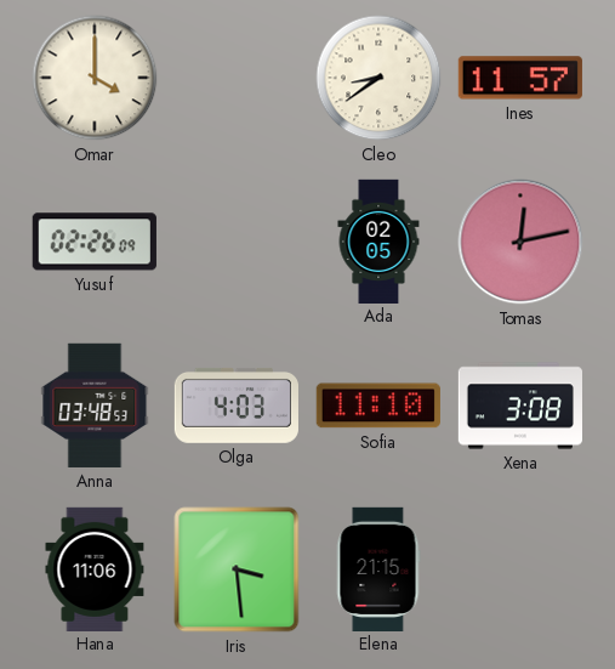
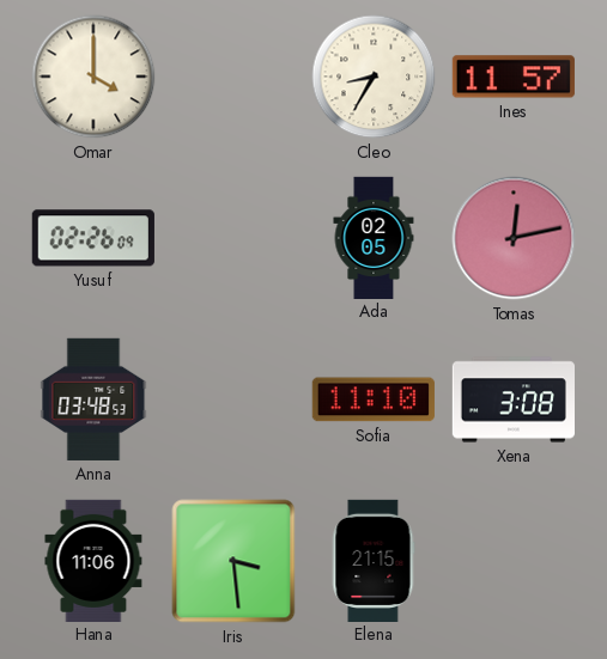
Cleo: 8:39 -> 8:35
Olga: 4:03 -> none
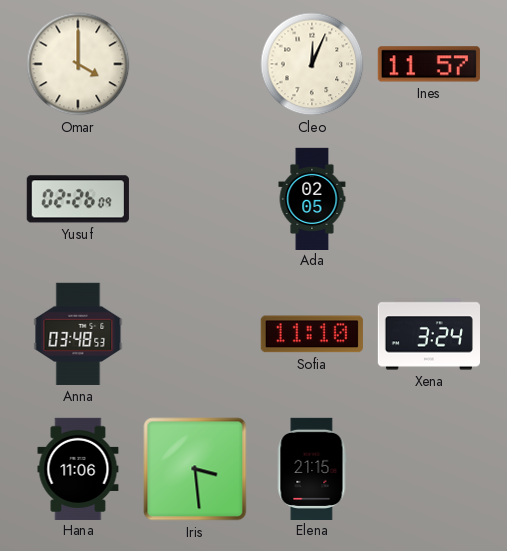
Cleo: 8:35 -> 12:04
Tomas: 12:13 -> none
Xena: 3:08 -> 3:24
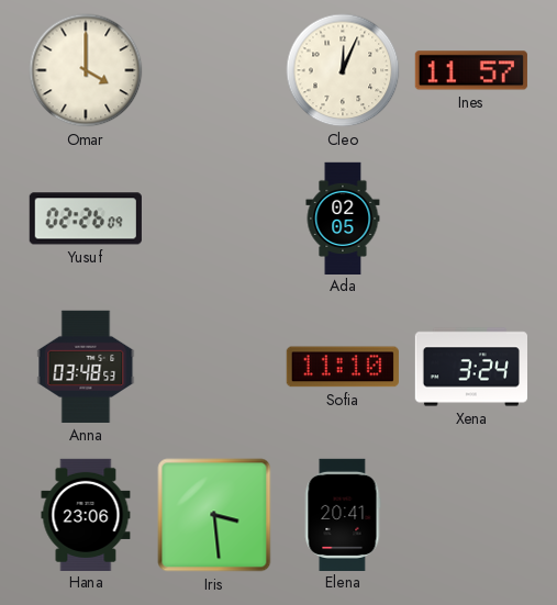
Hana: 11:06 -> 23:06
Elena: 21:15 -> 20:41
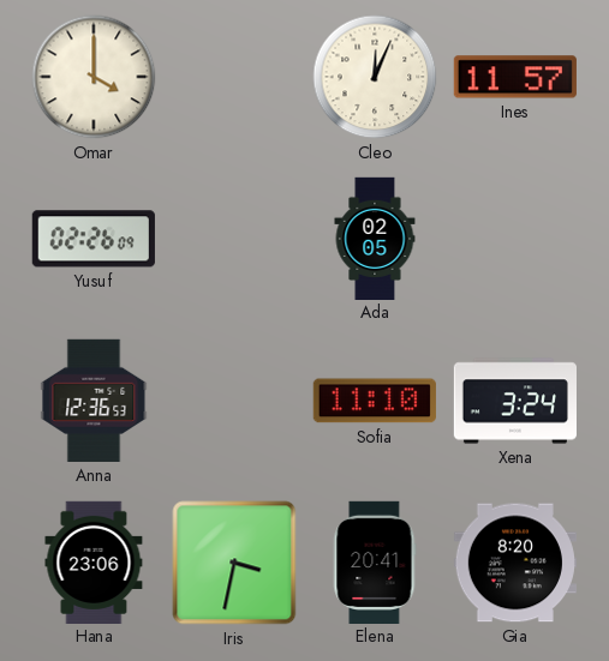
Anna: 03:48 -> 12:36
Iris: 3:29 -> 3:32
Gia: none -> 8:20
